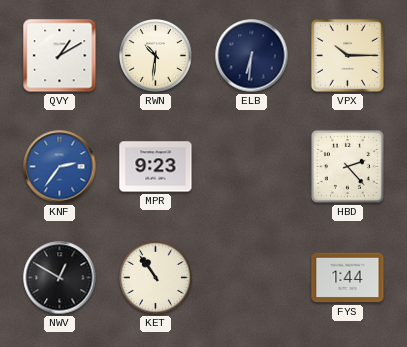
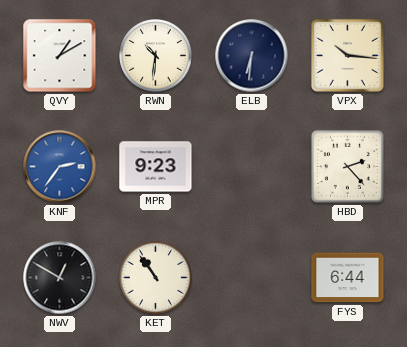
VPX: 10:15 -> 10:16
FYS: 1:44 -> 6:44
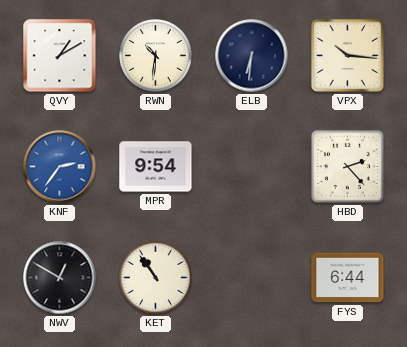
MPR: 9:23 -> 9:54
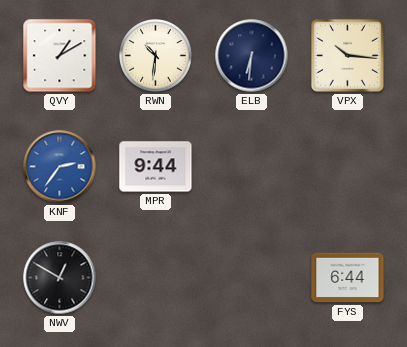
MPR: 9:54 -> 9:44
HBD: 2:23 -> none
KET: 10:54 -> none
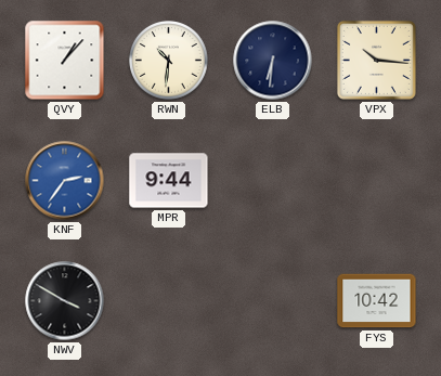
QVY: 1:10 -> 1:07
NWV: 12:50 -> 3:50
FYS: 6:44 -> 10:42
